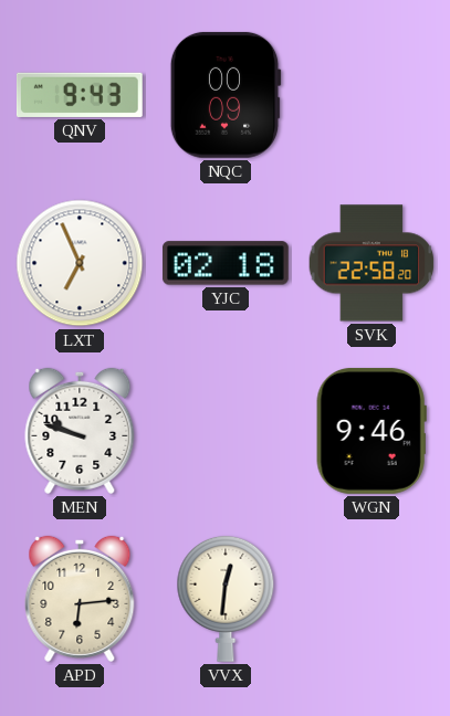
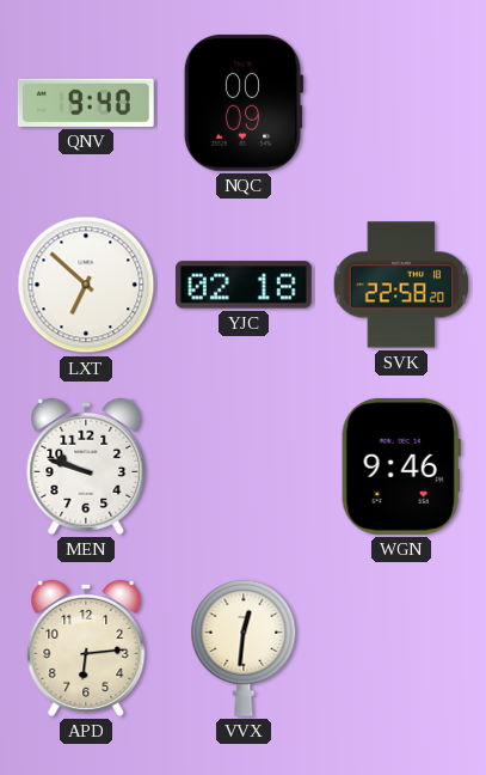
QNV: 9:43 -> 9:40
LXT: 6:56 -> 6:52
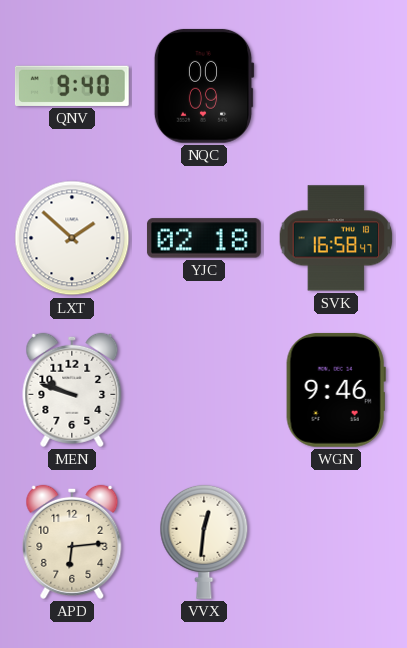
LXT: 6:52 -> 1:52
SVK: 22:58 -> 16:58
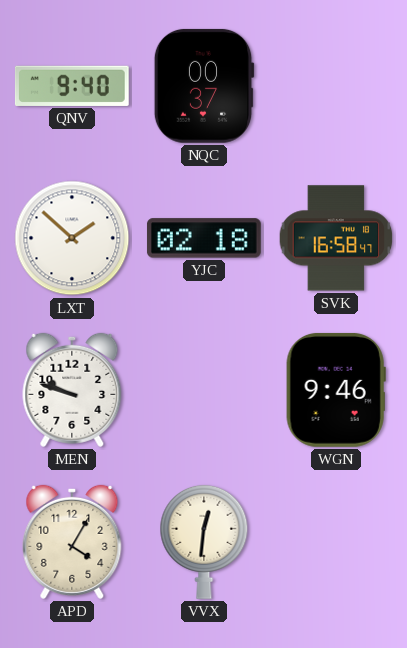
NQC: 00:09 -> 00:37
APD: 6:14 -> 4:05
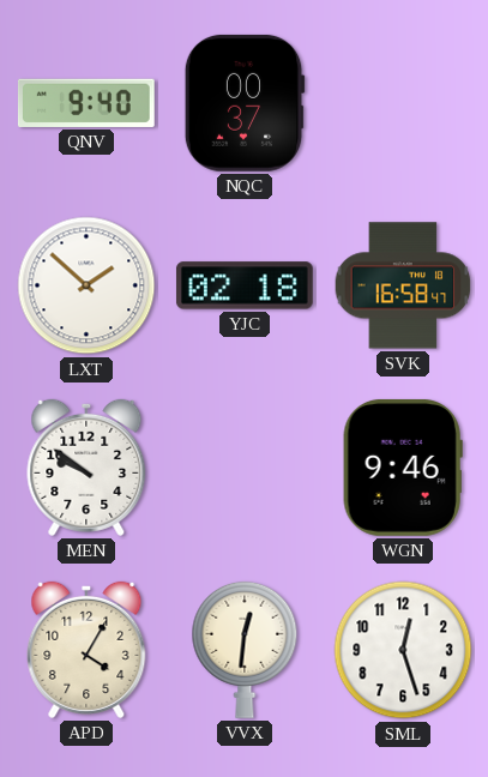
MEN: 9:48 -> 9:51
SML: none -> 12:27
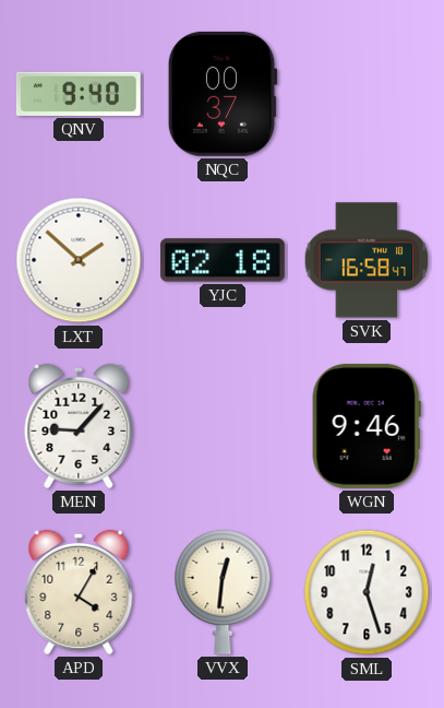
MEN: 9:51 -> 9:07
